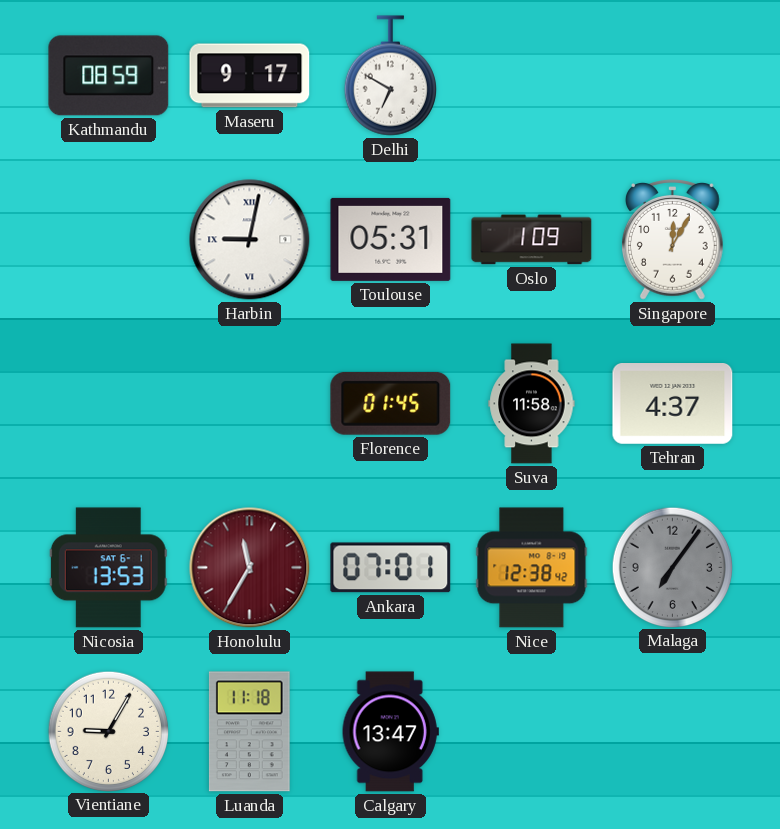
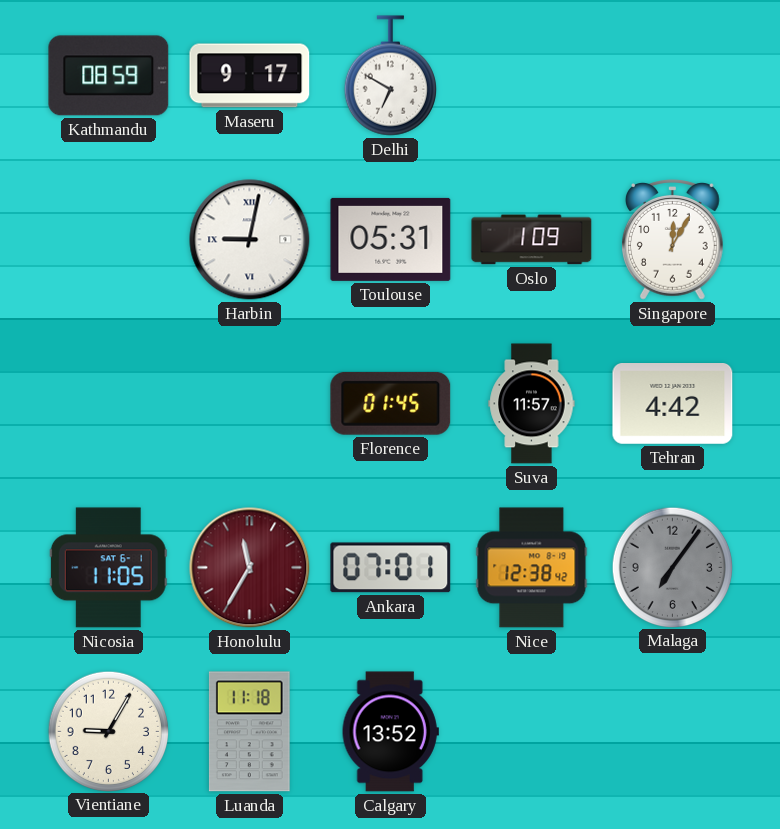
Suva: 11:58 -> 11:57
Tehran: 4:37 -> 4:42
Nicosia: 13:53 -> 11:05
Calgary: 13:47 -> 13:52
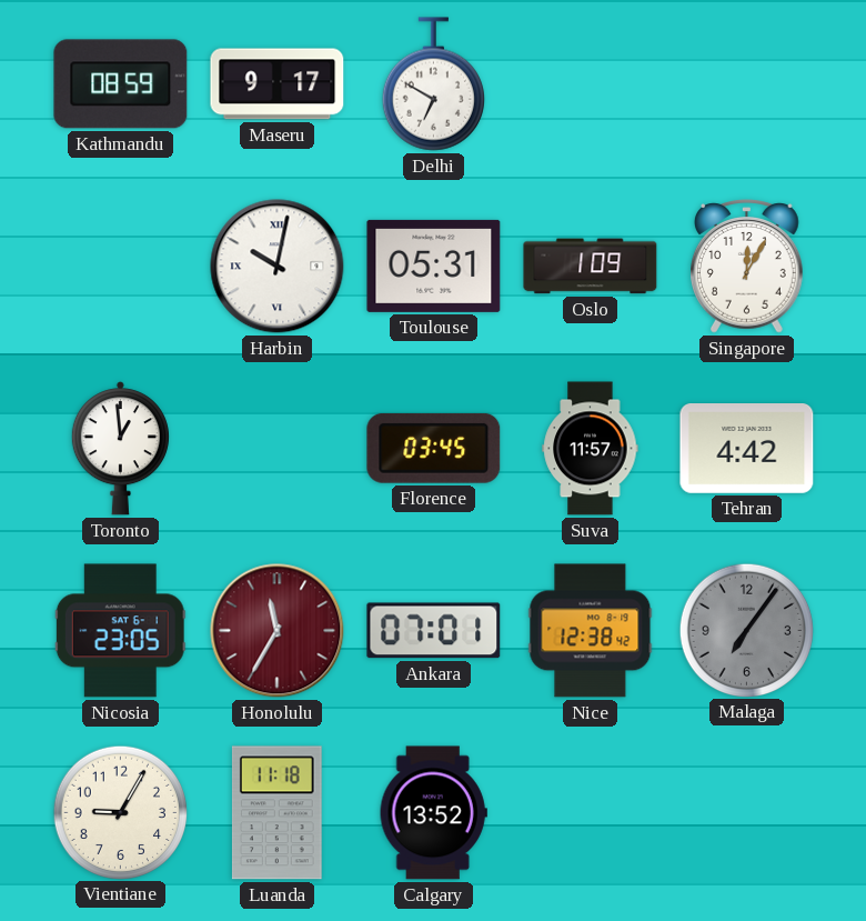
Harbin: 9:02 -> 10:02
Toronto: none -> 12:59
Florence: 01:45 -> 03:45
Nicosia: 11:05 -> 23:05
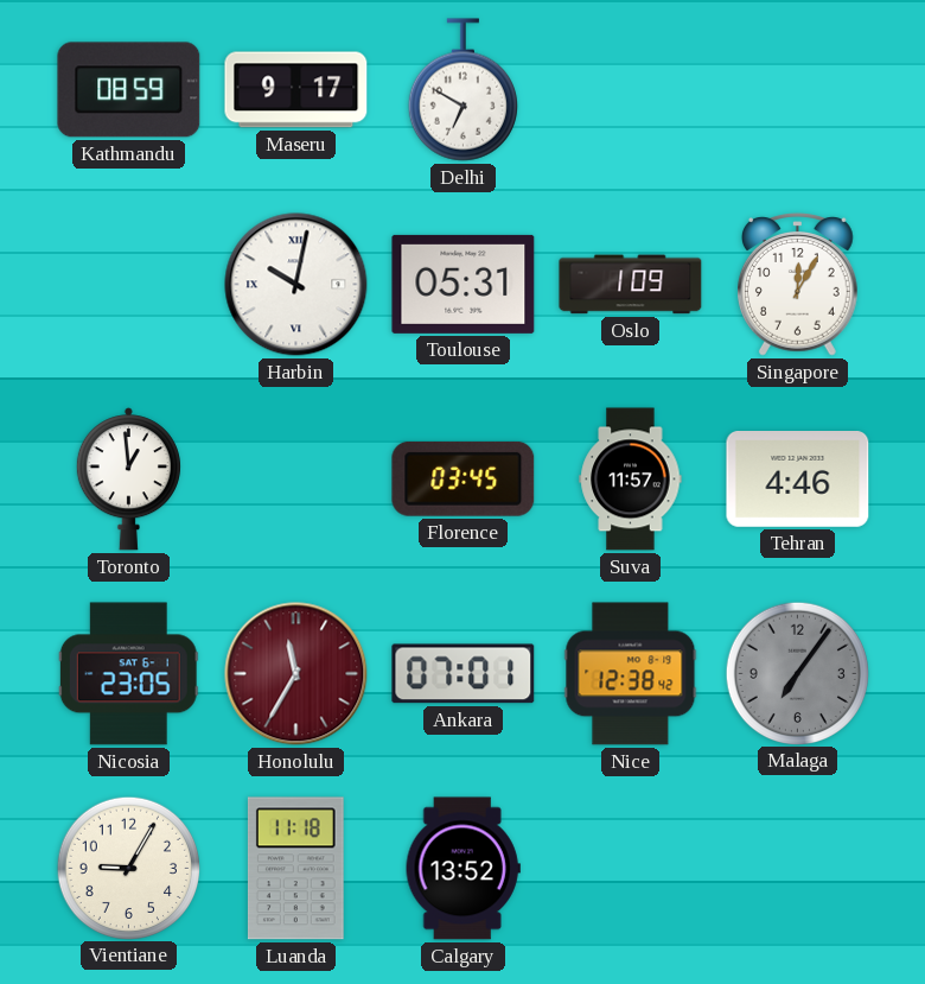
Tehran: 4:42 -> 4:46
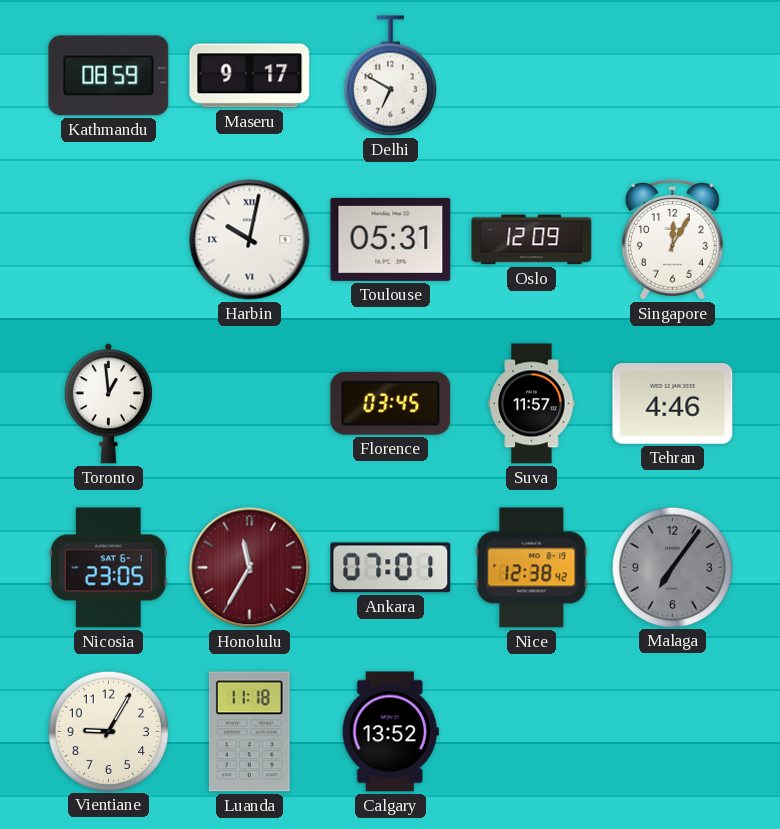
Oslo: 1:09 -> 12:09
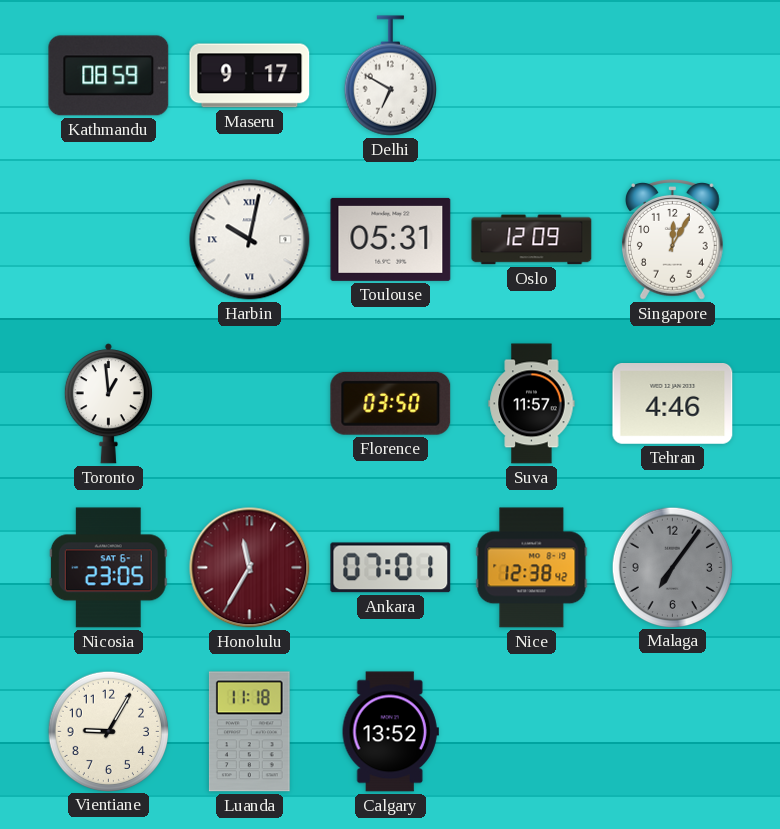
Florence: 03:45 -> 03:50
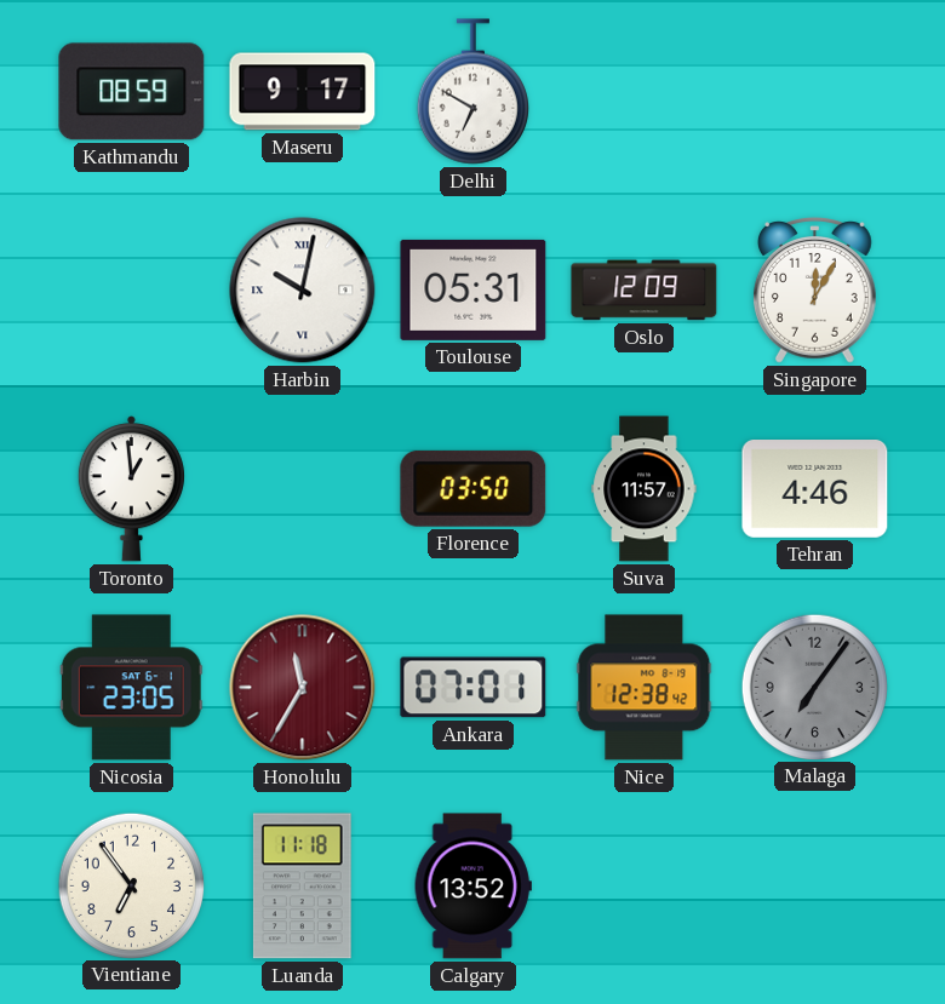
Vientiane: 9:05 -> 6:54
